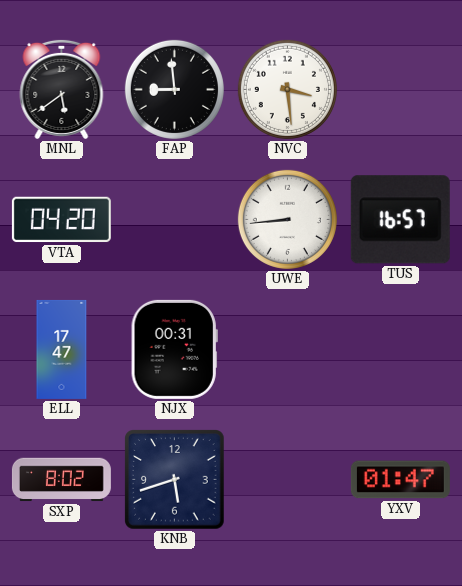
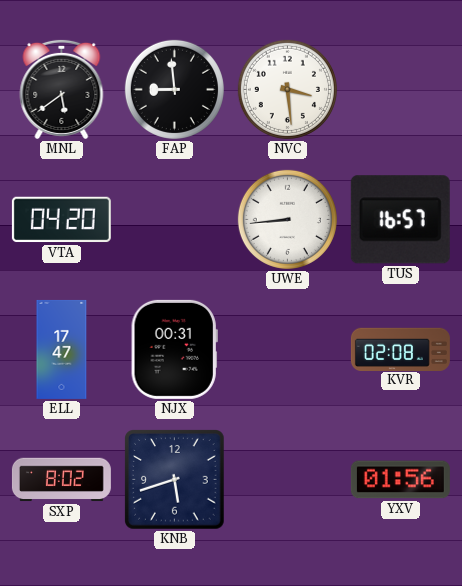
KVR: none -> 02:08
YXV: 01:47 -> 01:56
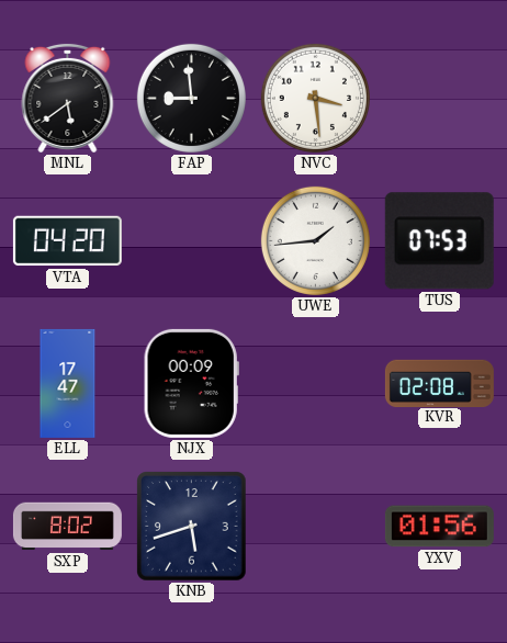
UWE: 8:44 -> 1:44
TUS: 16:57 -> 07:53
NJX: 00:31 -> 00:09
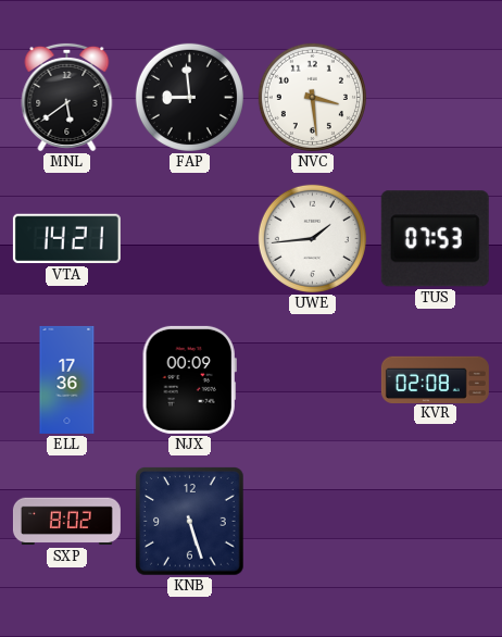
VTA: 04:20 -> 14:21
ELL: 17:47 -> 17:36
KNB: 5:42 -> 5:27
YXV: 01:56 -> none
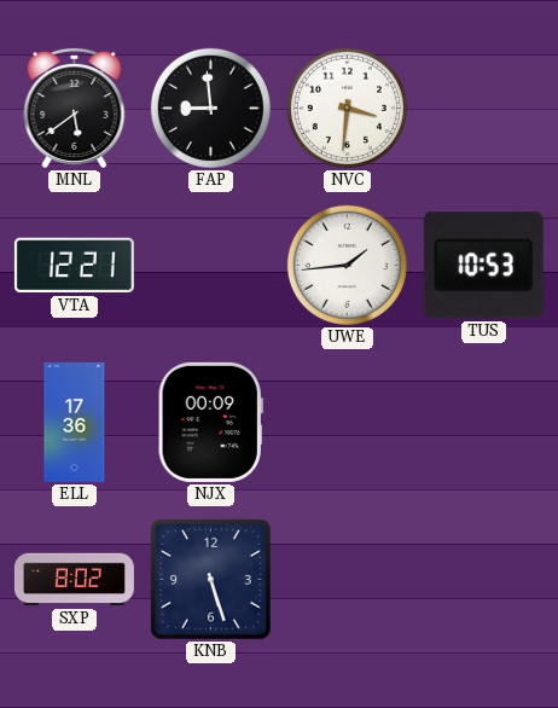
NVC: 3:29 -> 3:31
VTA: 14:21 -> 12:21
TUS: 07:53 -> 10:53
KVR: 02:08 -> none
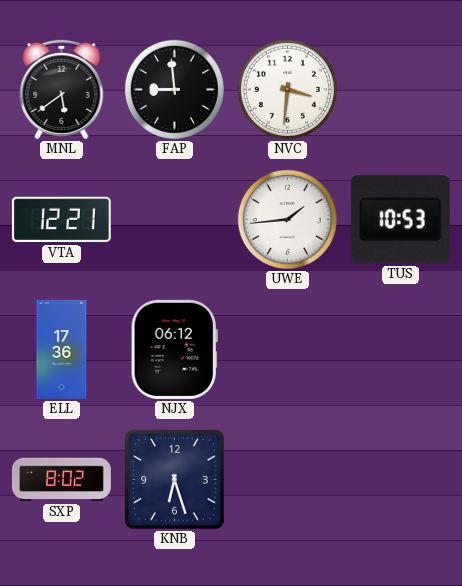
NJX: 00:09 -> 06:12
KNB: 5:27 -> 6:27
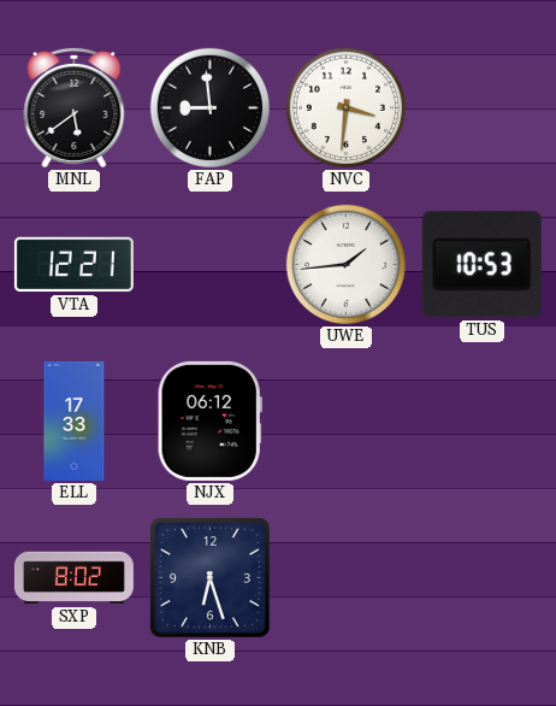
ELL: 17:36 -> 17:33
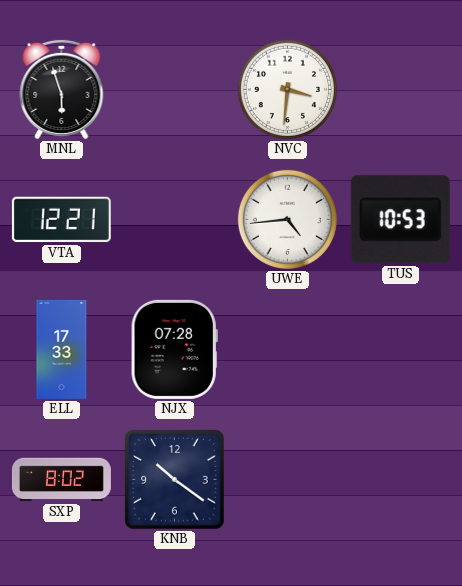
MNL: 5:39 -> 5:57
FAP: 8:59 -> none
UWE: 1:44 -> 4:44
NJX: 06:12 -> 07:28
KNB: 6:27 -> 10:21
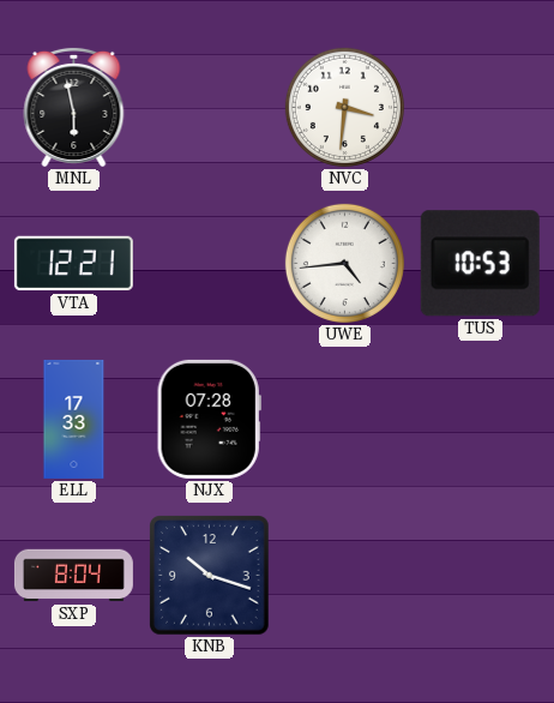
MNL: 5:57 -> 5:58
SXP: 8:02 -> 8:04
KNB: 10:21 -> 10:18
